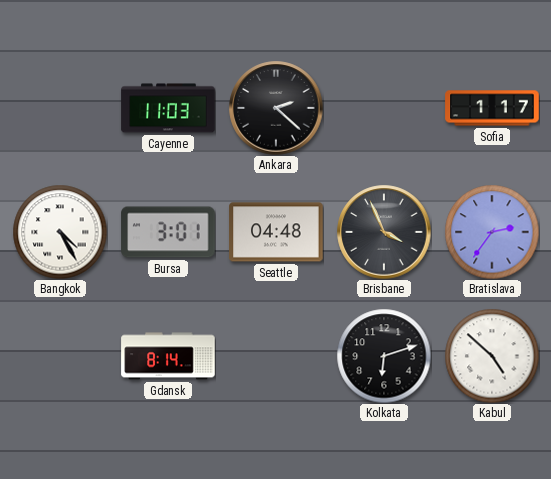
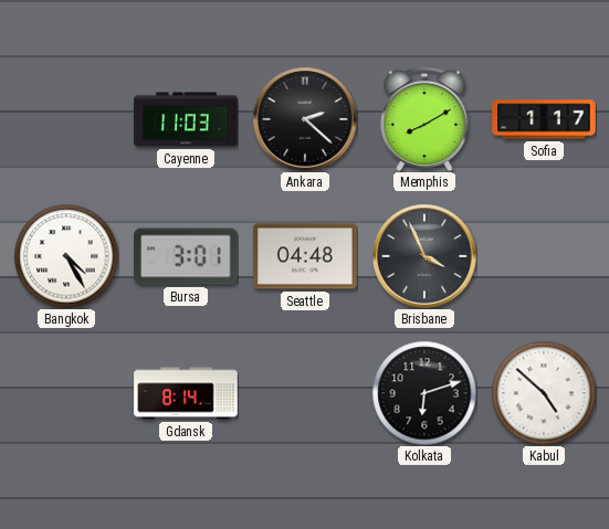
Memphis: none -> 8:10
Bratislava: 2:36 -> none
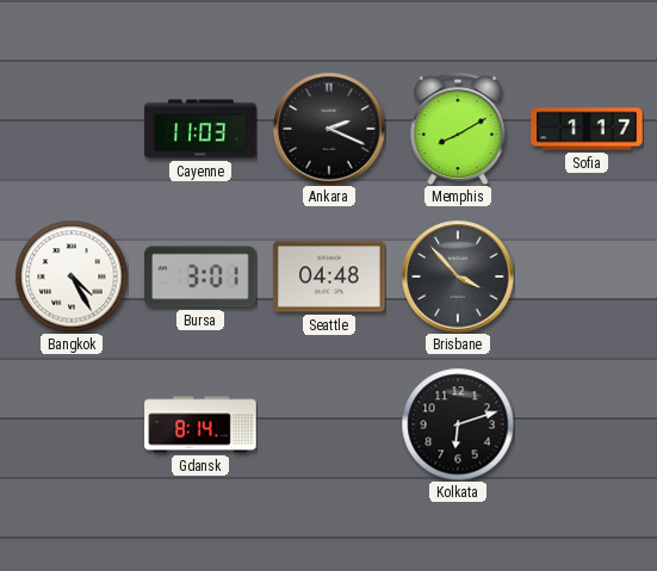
Ankara: 2:22 -> 2:19
Brisbane: 3:56 -> 3:53
Kabul: 4:52 -> none
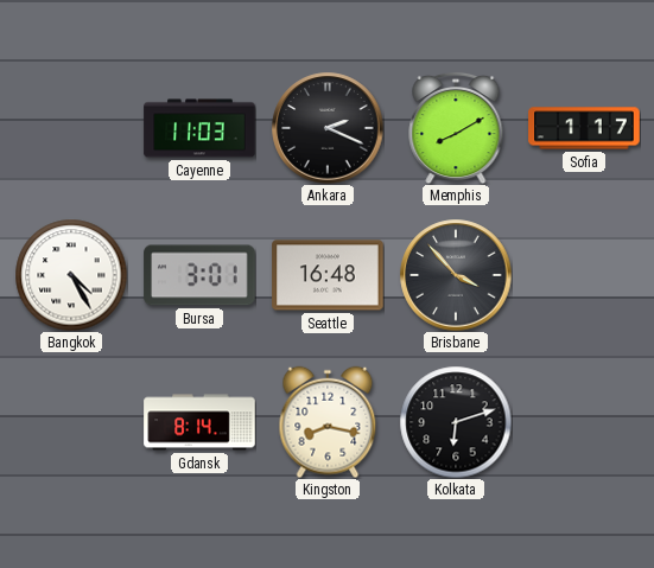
Seattle: 04:48 -> 16:48
Kingston: none -> 8:17
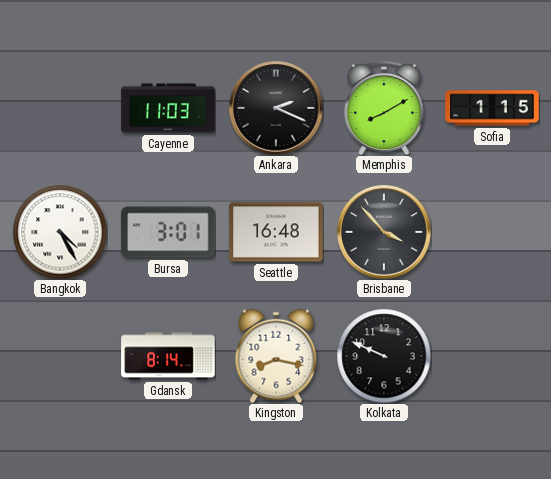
Sofia: 1:17 -> 1:15
Kolkata: 6:12 -> 9:49
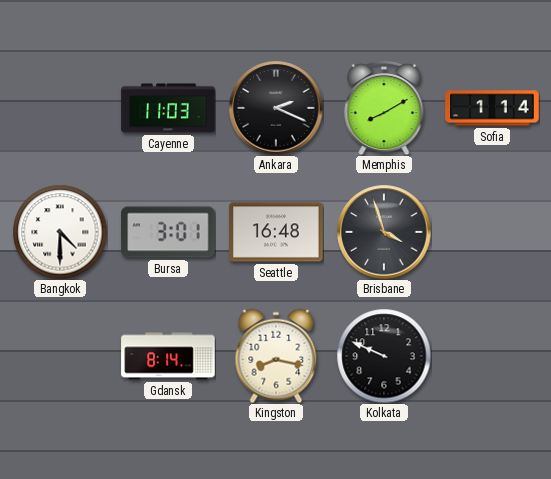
Sofia: 1:15 -> 1:14
Bangkok: 4:25 -> 4:30
Brisbane: 3:53 -> 3:57
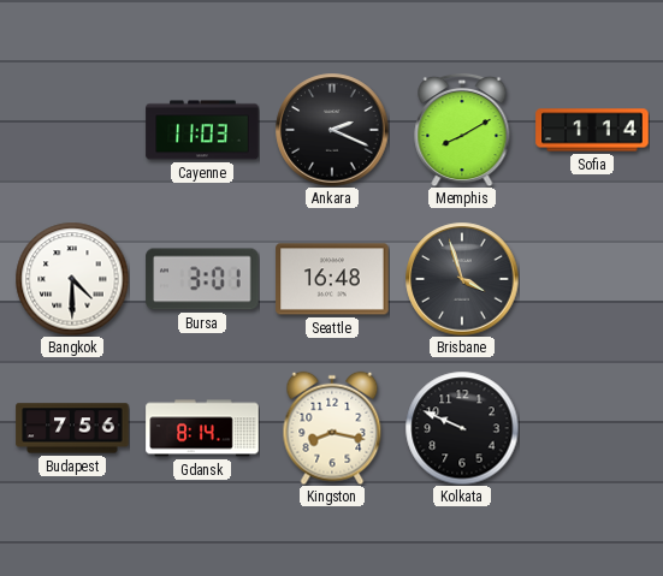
Budapest: none -> 7:56
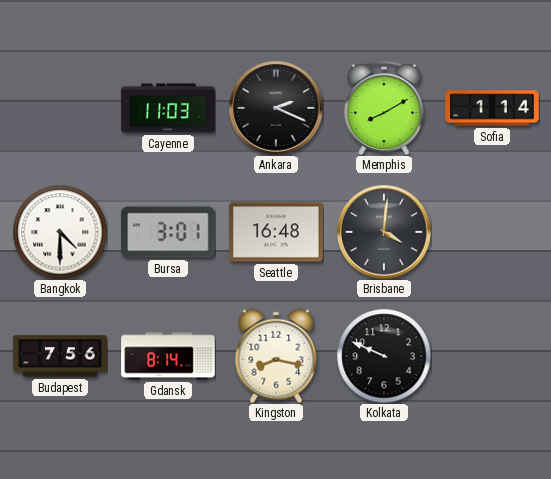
Brisbane: 3:57 -> 4:01
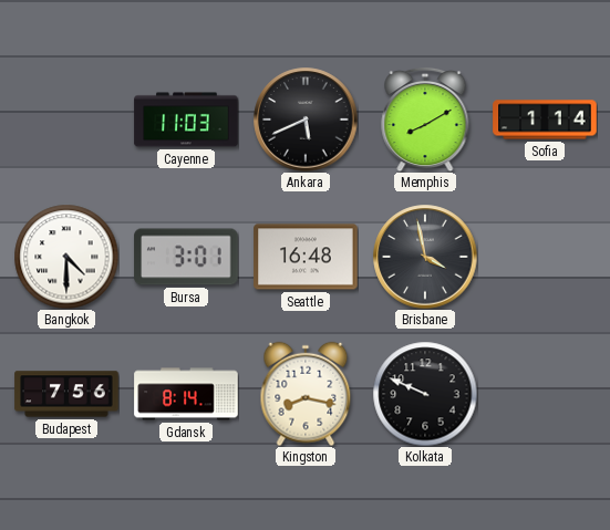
Ankara: 2:19 -> 5:41
Brisbane: 4:01 -> 3:58
